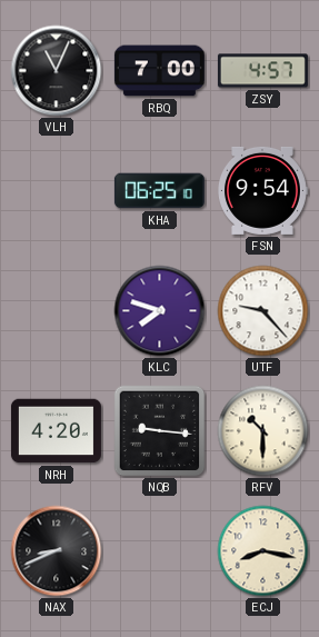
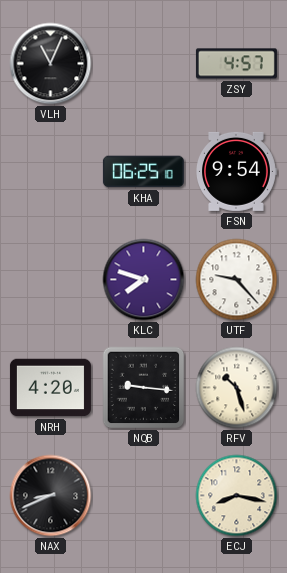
RBQ: 7:00 -> none
RFV: 10:30 -> 10:27
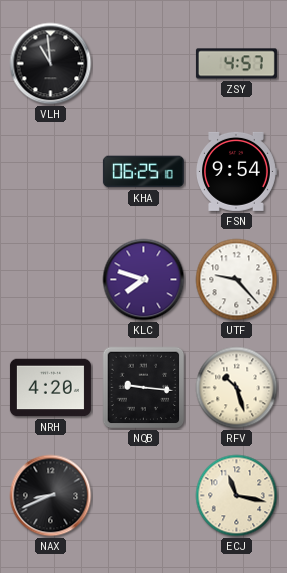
VLH: 11:04 -> 10:59
ECJ: 8:17 -> 11:17
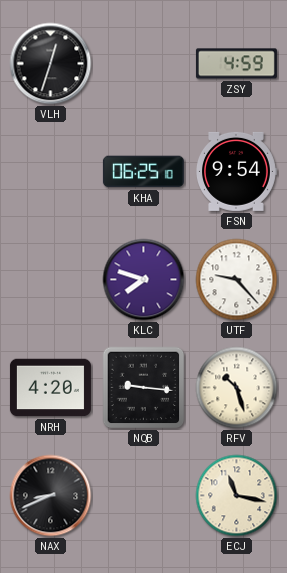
VLH: 10:59 -> 12:33
ZSY: 4:57 -> 4:59
